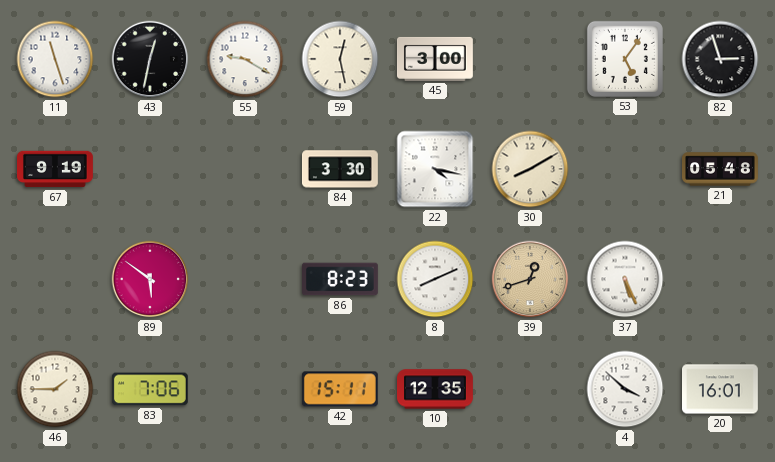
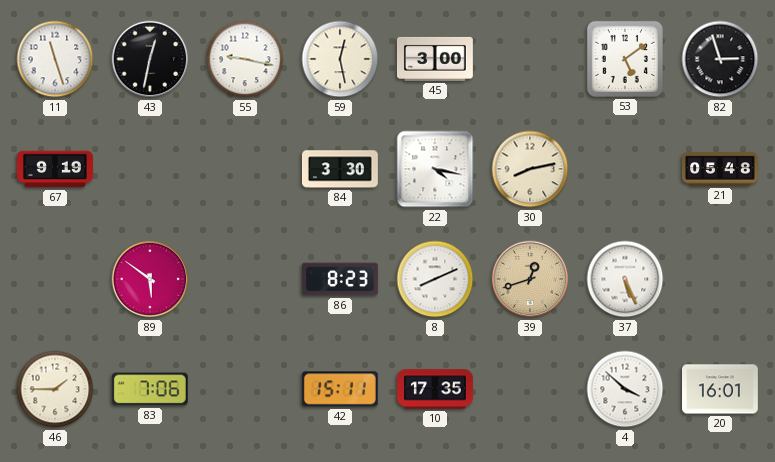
55: 9:20 -> 9:17
53: 5:06 -> 5:09
30: 8:10 -> 8:13
10: 12:35 -> 17:35
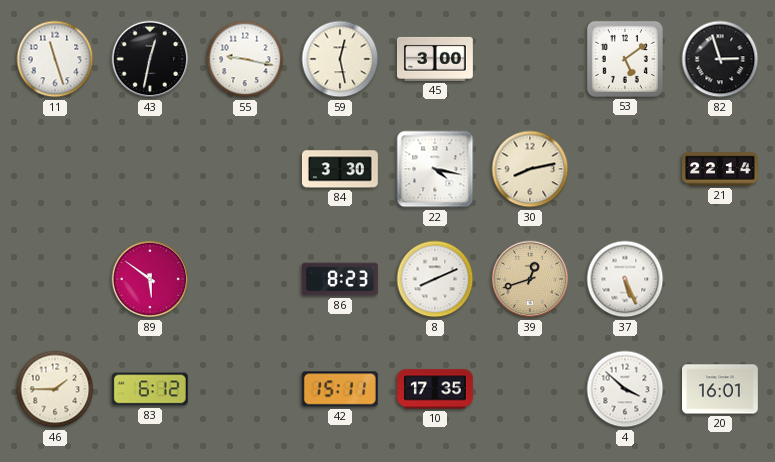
67: 9:19 -> none
21: 05:48 -> 22:14
83: 7:06 -> 6:12
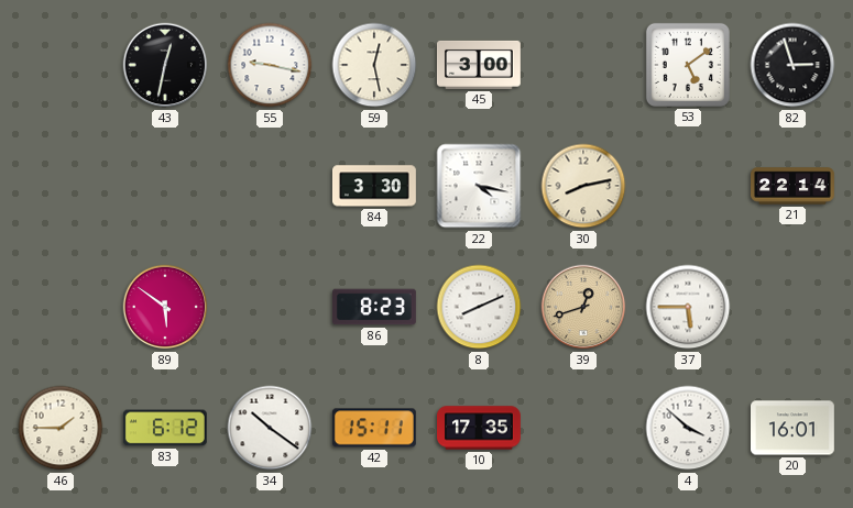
11: 11:27 -> none
37: 5:26 -> 5:45
34: none -> 10:21
